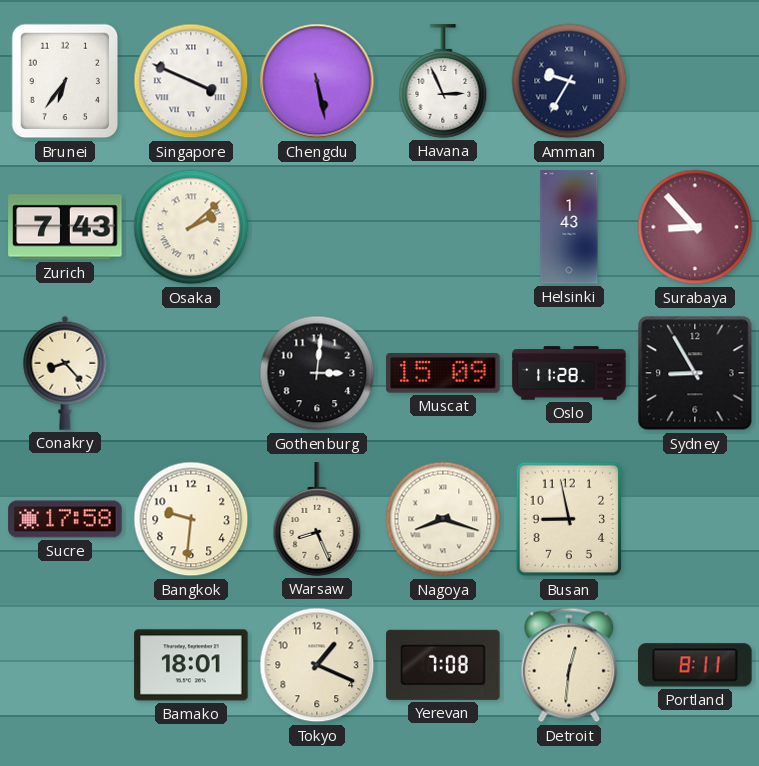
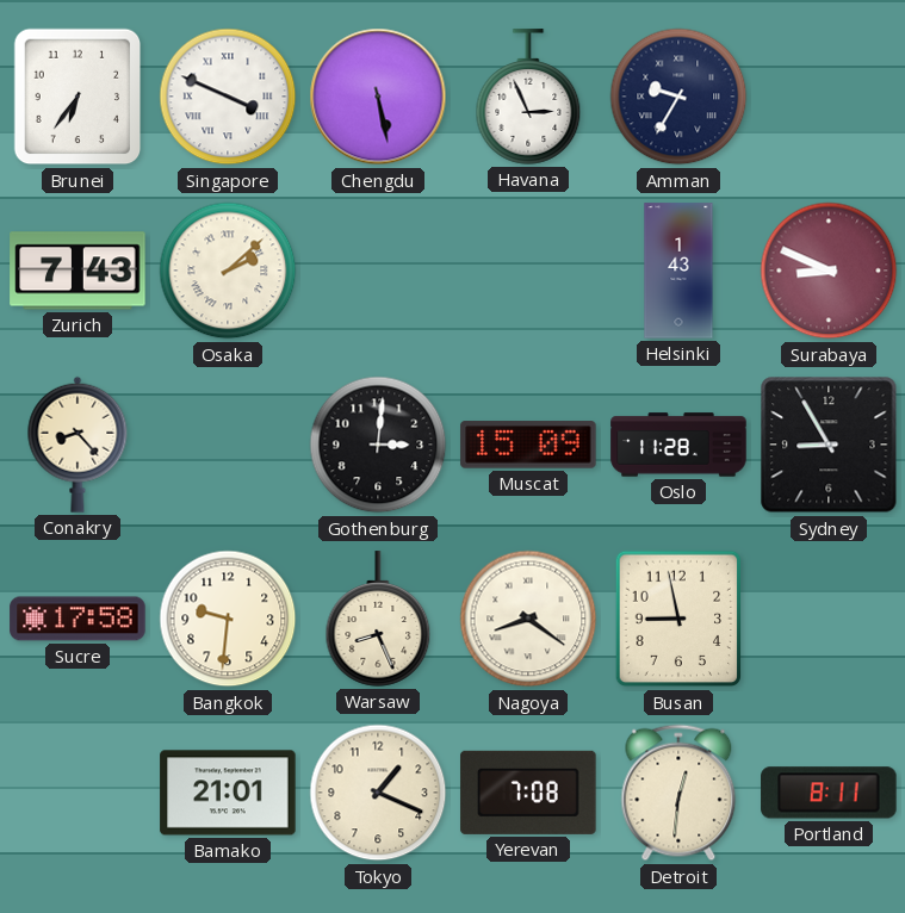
Surabaya: 8:53 -> 8:49
Nagoya: 8:18 -> 8:21
Bamako: 18:01 -> 21:01
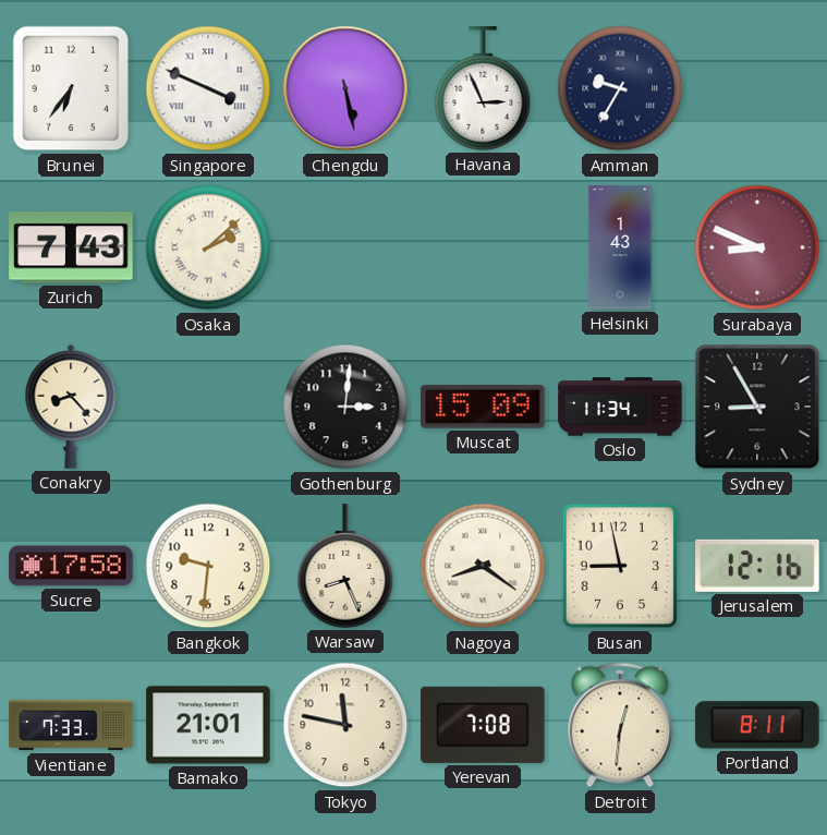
Oslo: 11:28 -> 11:34
Jerusalem: none -> 12:16
Vientiane: none -> 7:33
Tokyo: 1:19 -> 11:47
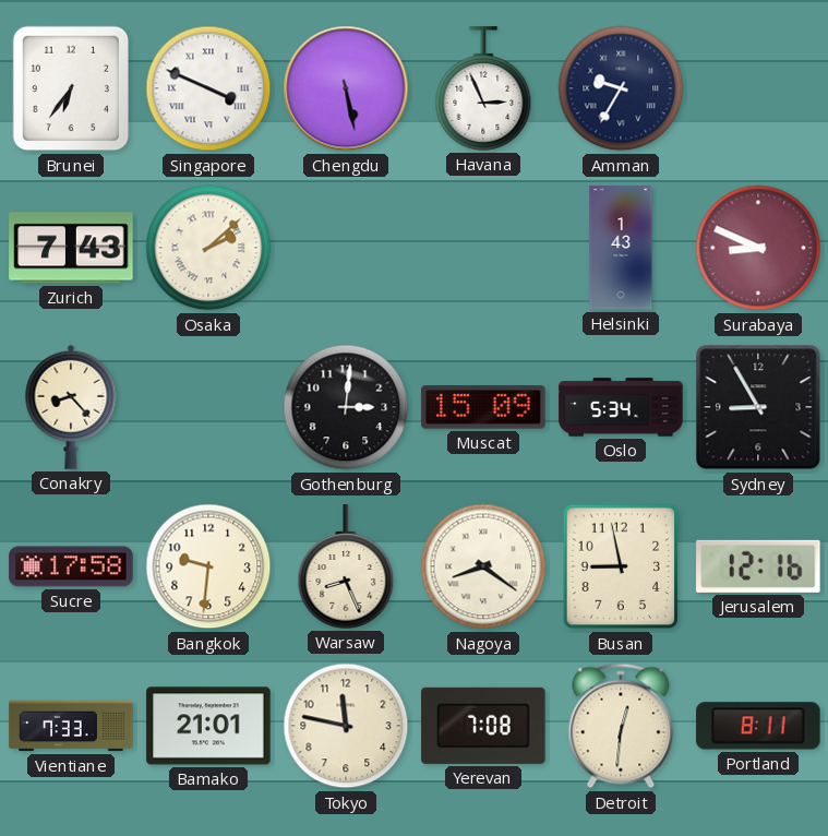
Oslo: 11:34 -> 5:34
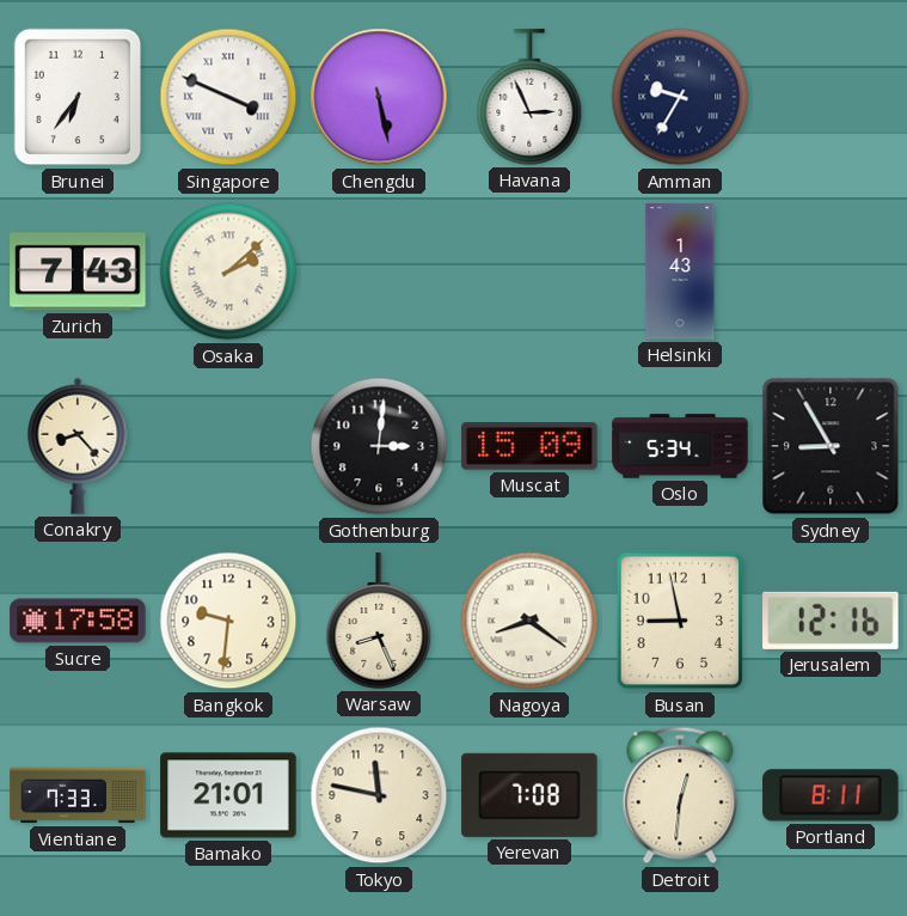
Surabaya: 8:49 -> none
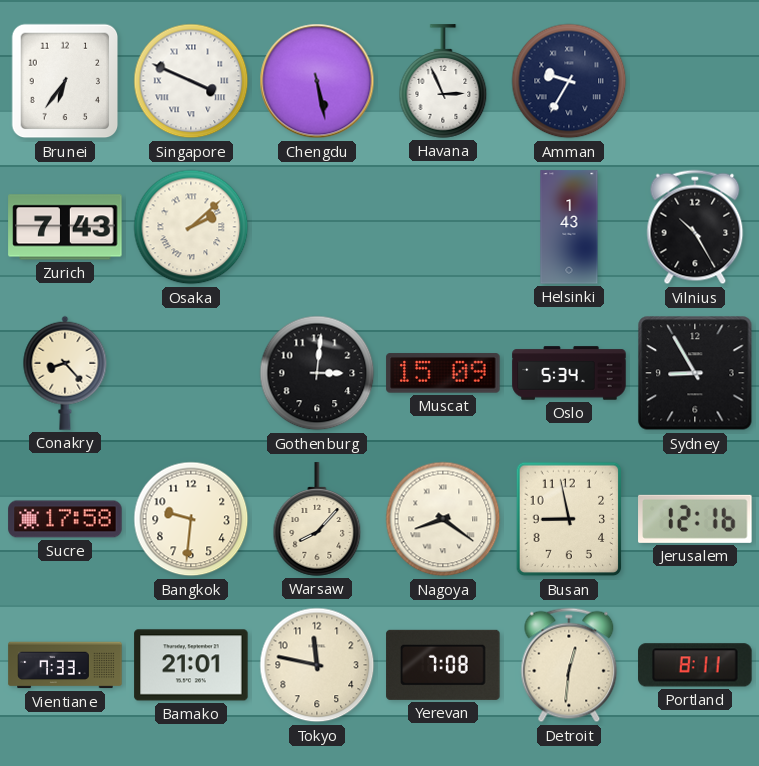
Vilnius: none -> 10:25
Warsaw: 8:26 -> 8:07
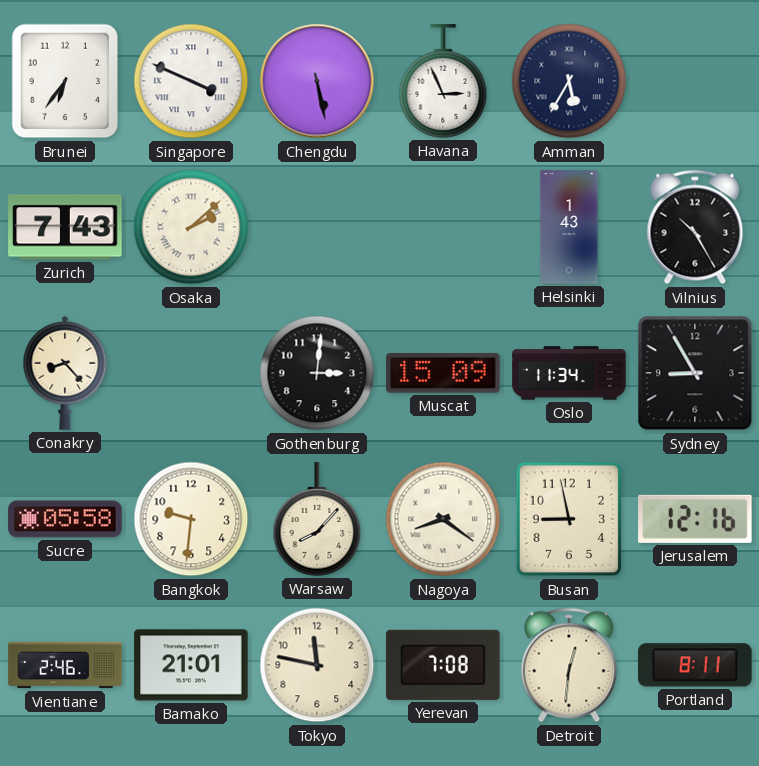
Amman: 9:35 -> 5:35
Oslo: 5:34 -> 11:34
Sucre: 17:58 -> 05:58
Vientiane: 7:33 -> 2:46
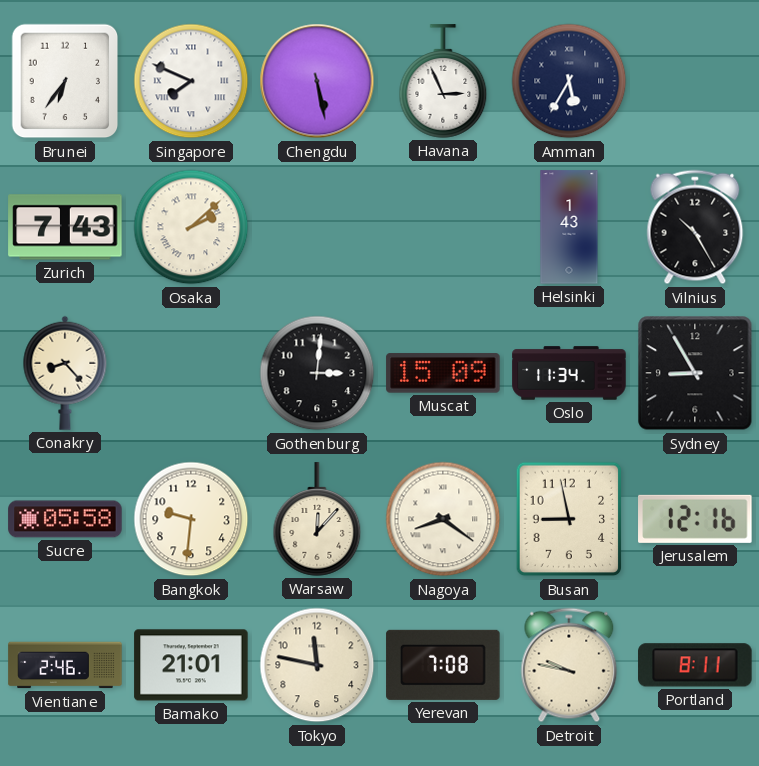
Singapore: 3:49 -> 7:49
Warsaw: 8:07 -> 12:07
Detroit: 12:31 -> 9:47
